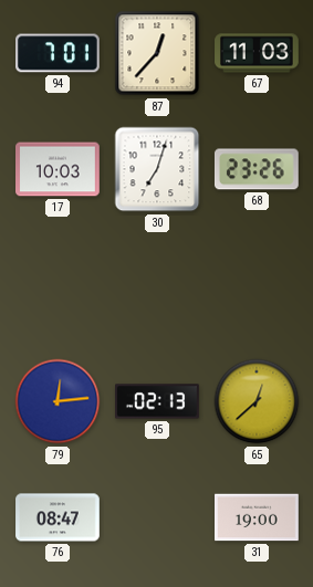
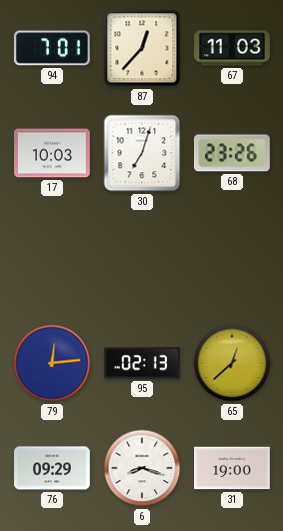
76: 08:47 -> 09:29
6: none -> 8:18
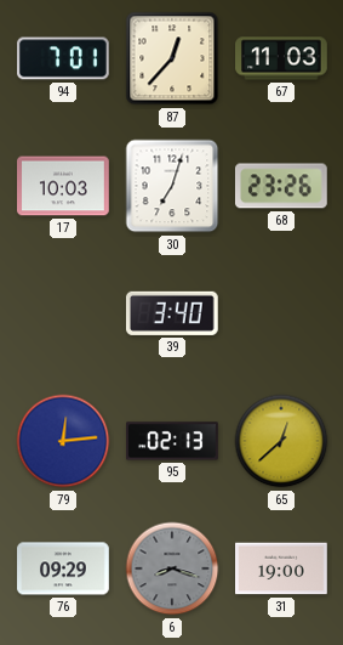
39: none -> 3:40
6 dial: white -> grey
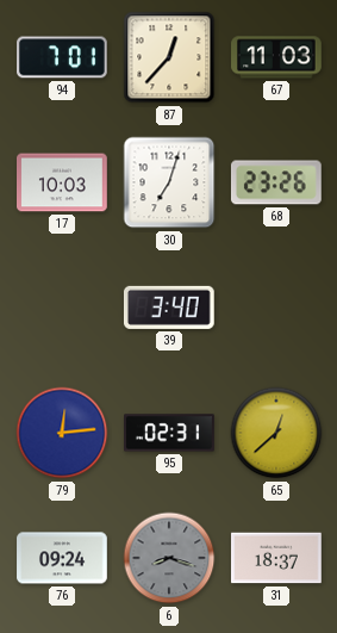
95: 02:13 -> 02:31
76: 09:29 -> 09:24
31: 19:00 -> 18:37
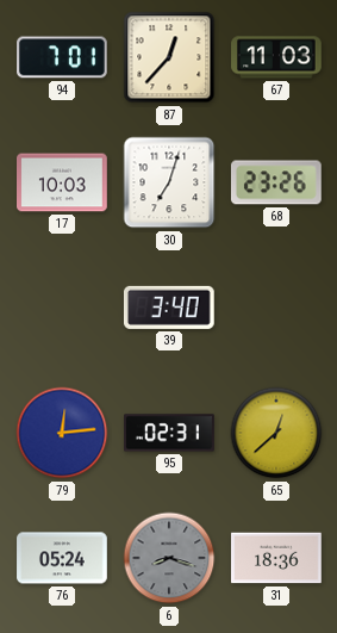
76: 09:24 -> 05:24
31: 18:37 -> 18:36
